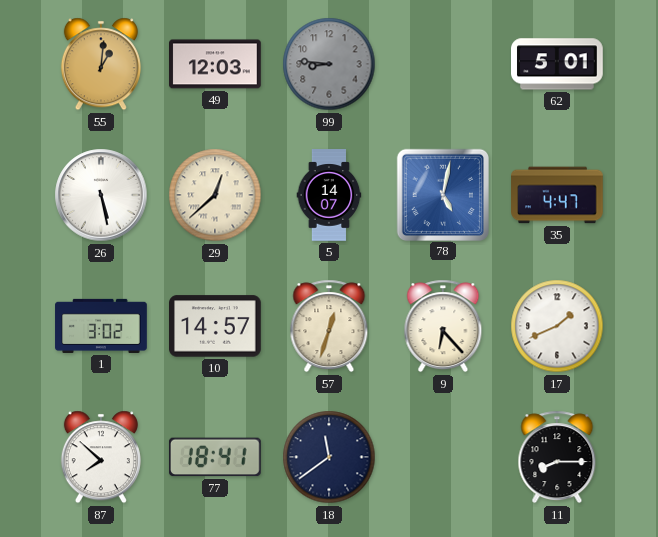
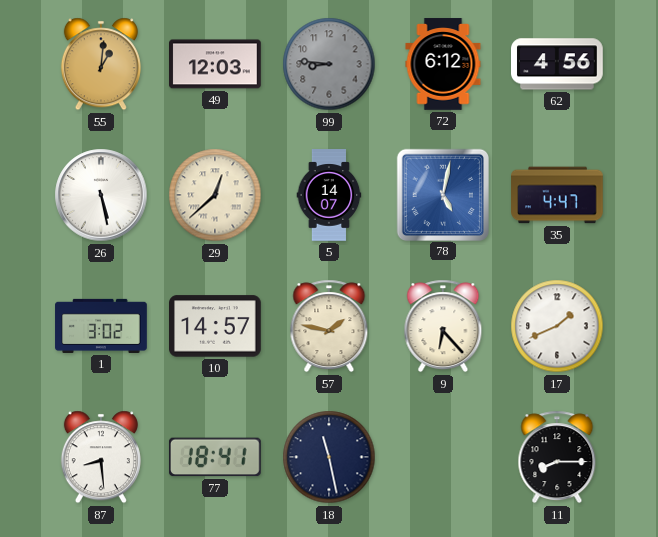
72: none -> 6:12
62: 5:01 -> 4:56
57: 12:33 -> 1:47
87: 7:52 -> 8:29
18: 11:39 -> 11:28
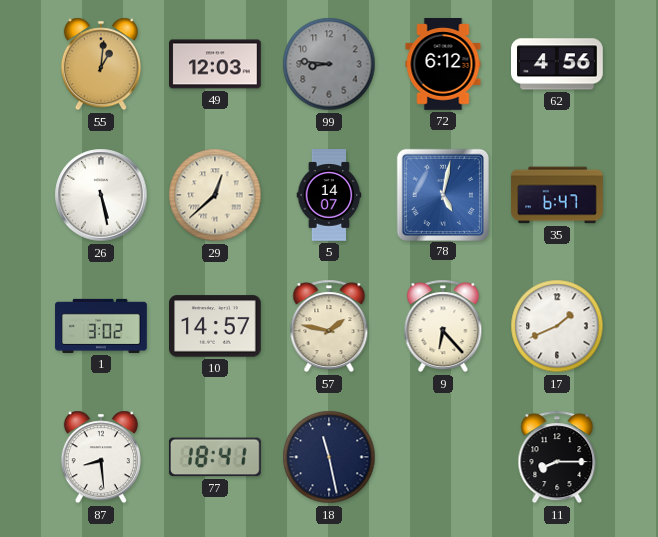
35: 4:47 -> 6:47
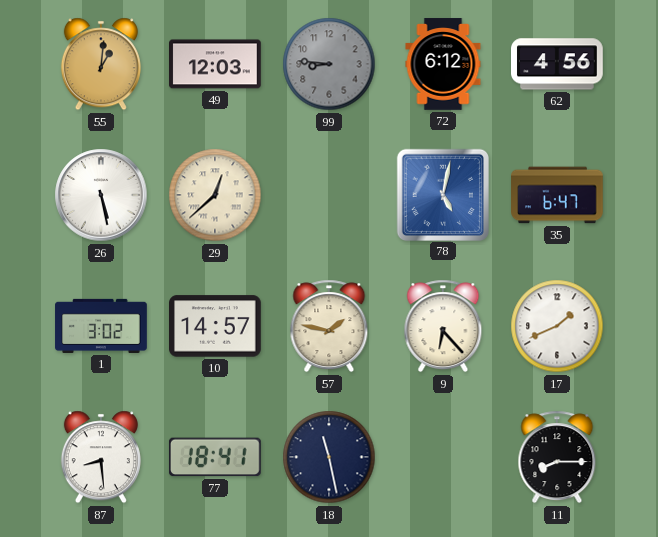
5: 14:07 -> none
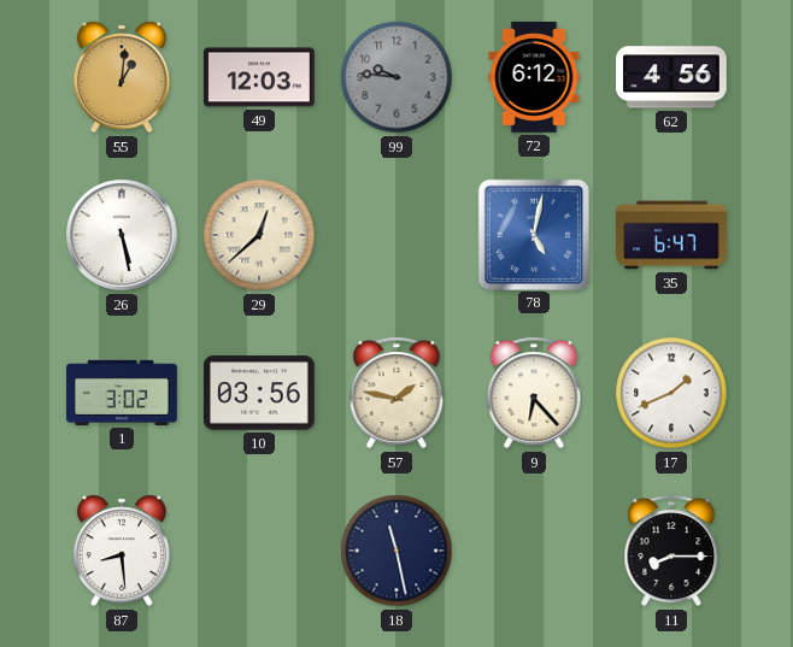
99: 8:46 -> 9:46
10: 14:57 -> 03:56
77: 18:41 -> none
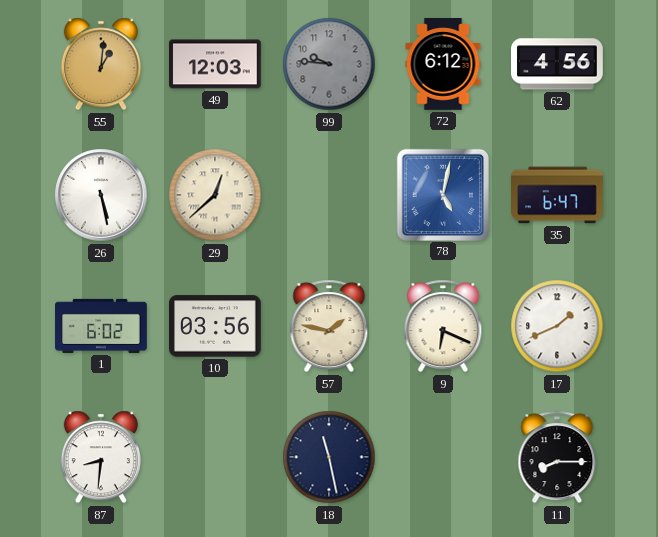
1: 3:02 -> 6:02
9: 6:23 -> 6:19
87: 8:29 -> 8:31
